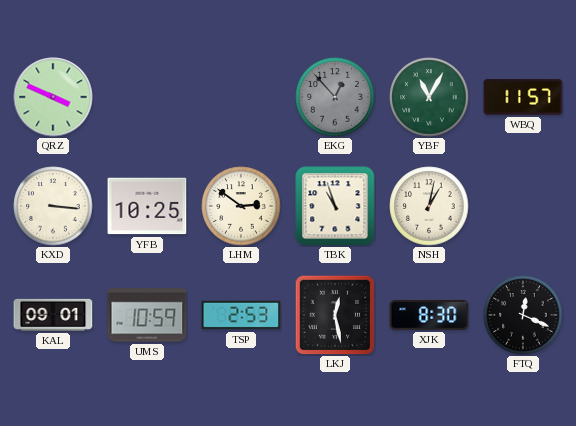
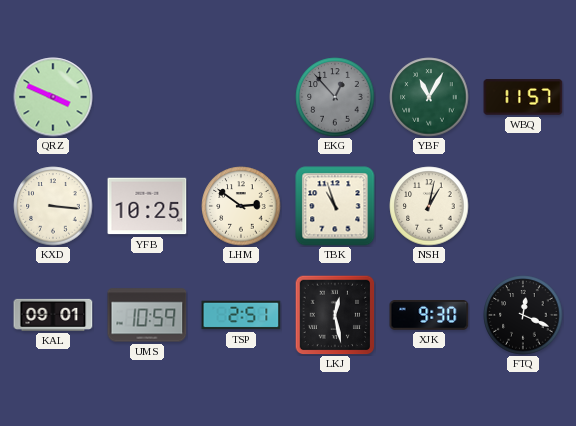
TSP: 2:53 -> 2:51
XJK: 8:30 -> 9:30
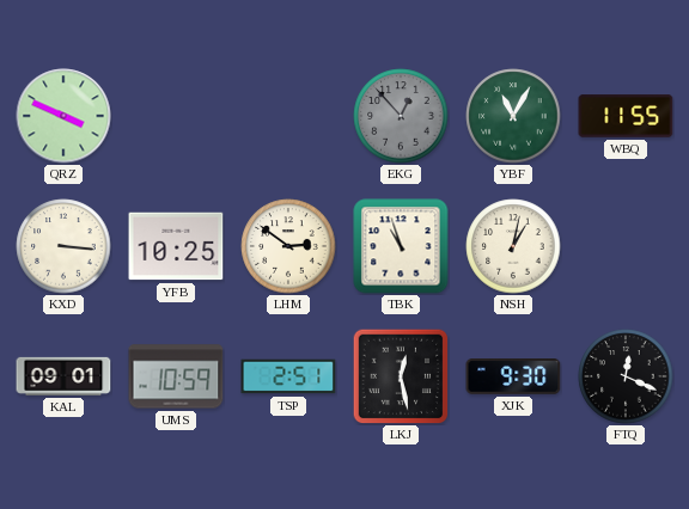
WBQ: 11:57 -> 11:55
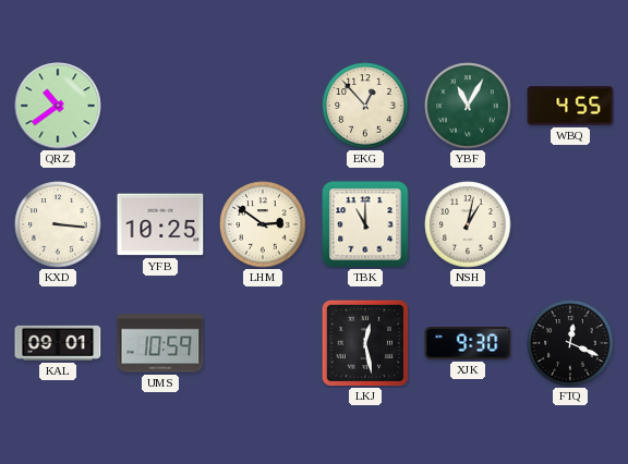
QRZ: 3:49 -> 10:39
EKG dial: grey -> cream
WBQ: 11:55 -> 4:55
TBK: 10:57 -> 11:00
TSP: 2:51 -> none
